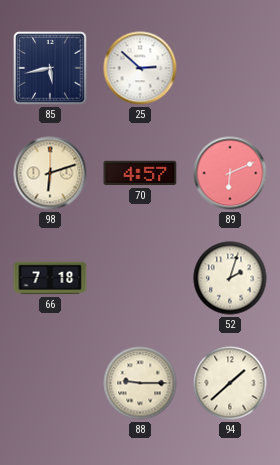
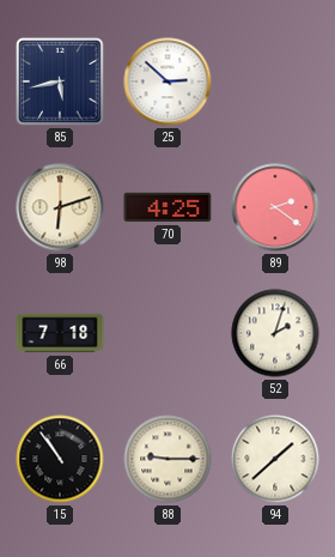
70: 4:57 -> 4:25
89: 6:11 -> 2:21
15: none -> 10:54
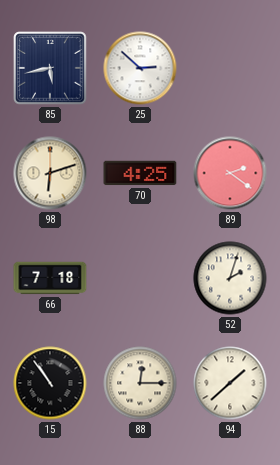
88: 9:15 -> 12:15
